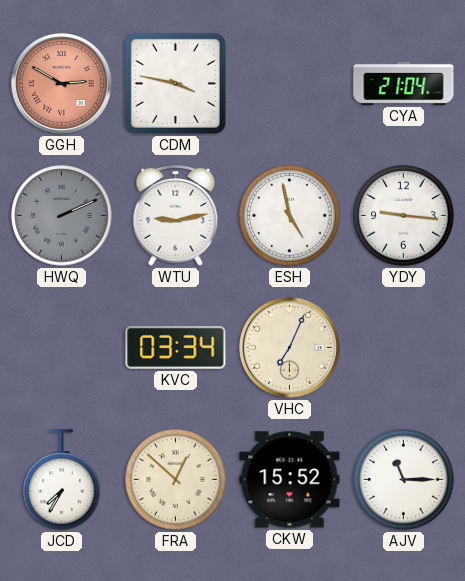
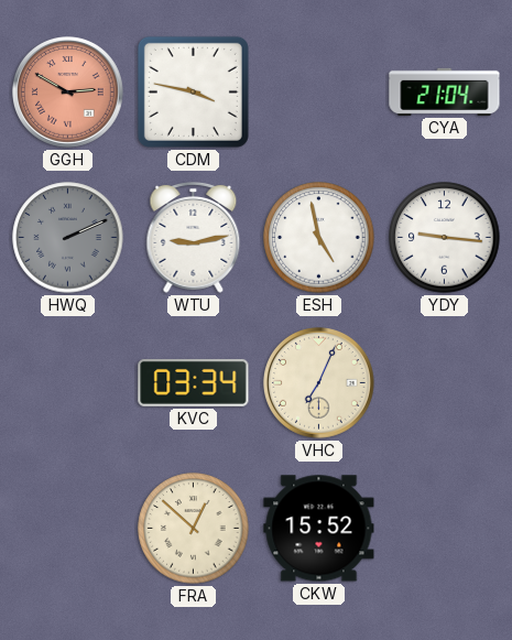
JCD: 7:35 -> none
AJV: 11:15 -> none
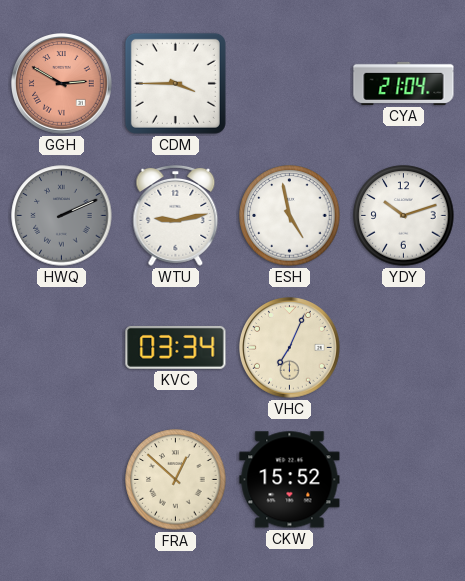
CDM: 3:47 -> 3:45
YDY: 9:16 -> 10:12
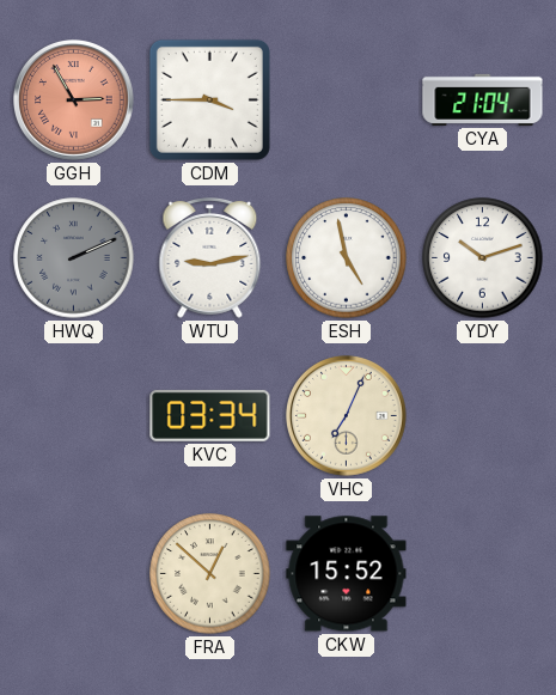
GGH: 2:50 -> 2:55
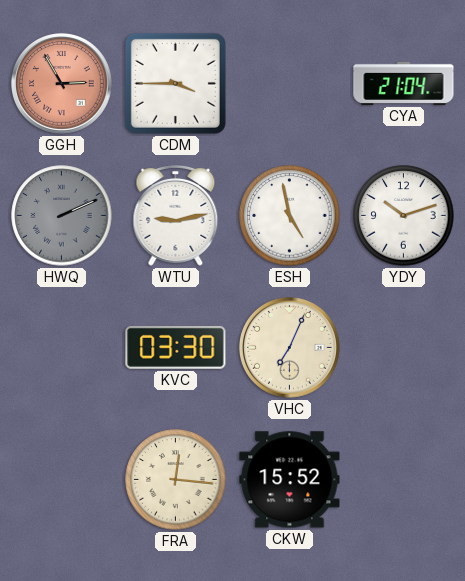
KVC: 03:34 -> 03:30
FRA: 12:52 -> 12:16
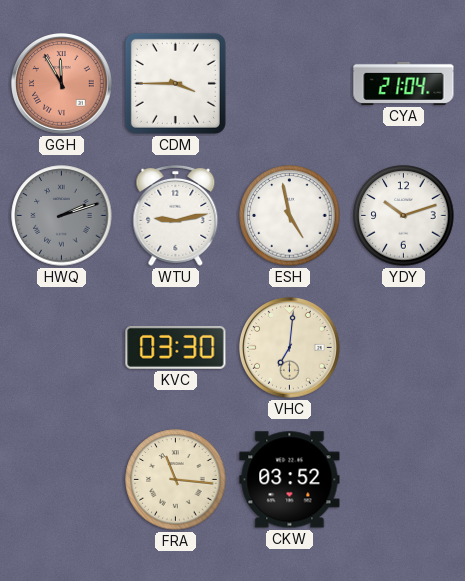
GGH: 2:55 -> 11:55
HWQ: 2:11 -> 2:12
VHC: 7:04 -> 7:01
FRA: 12:16 -> 11:16
CKW: 15:52 -> 03:52
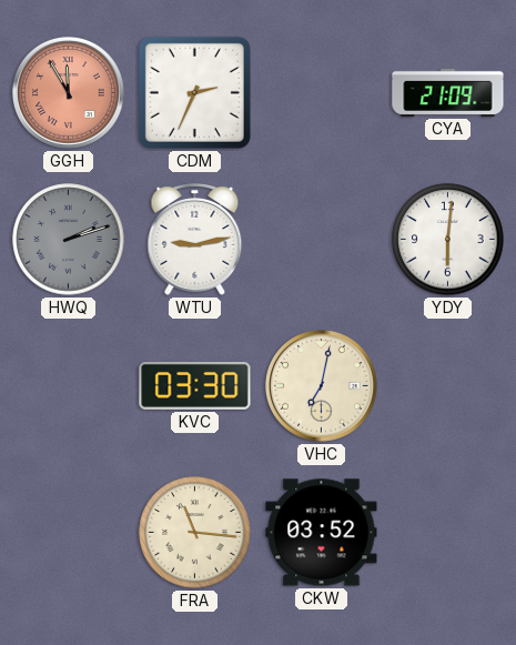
CDM: 3:45 -> 2:34
CYA: 21:04 -> 21:09
ESH: 4:58 -> none
YDY: 10:12 -> 6:01
VHC: 7:01 -> 7:02
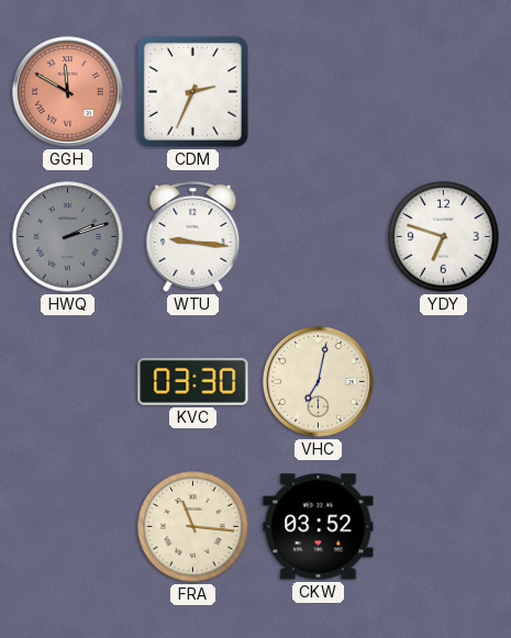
GGH: 11:55 -> 11:50
CYA: 21:09 -> none
WTU: 9:13 -> 9:16
YDY: 6:01 -> 6:48
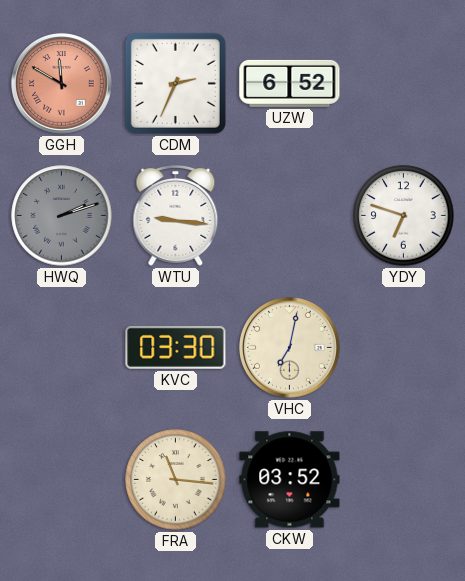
UZW: none -> 6:52
